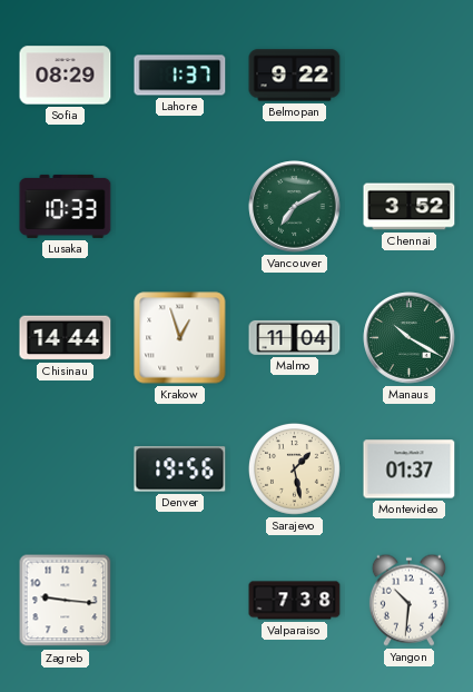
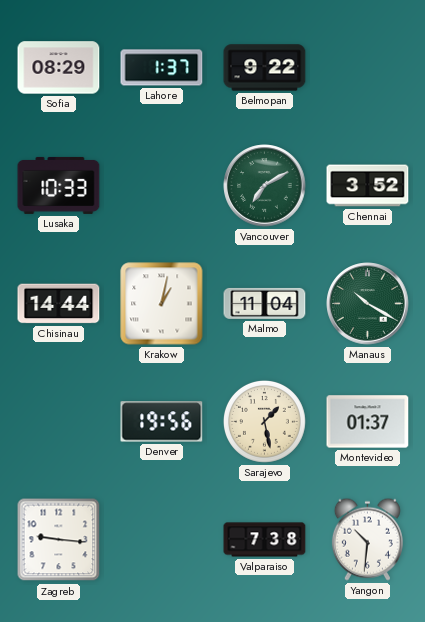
Krakow: 12:57 -> 1:02
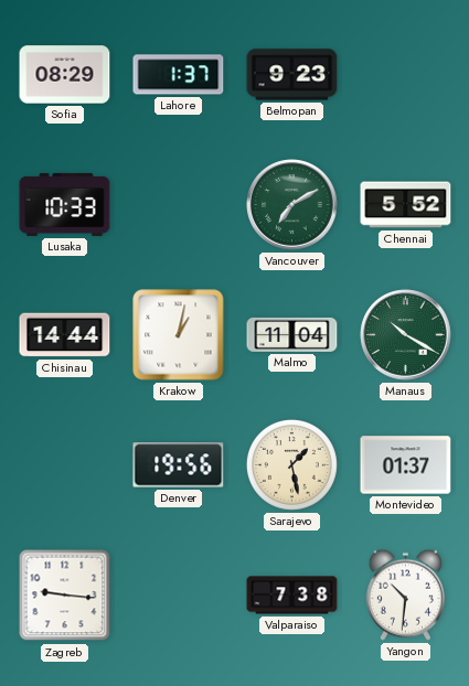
Belmopan: 9:22 -> 9:23
Chennai: 3:52 -> 5:52
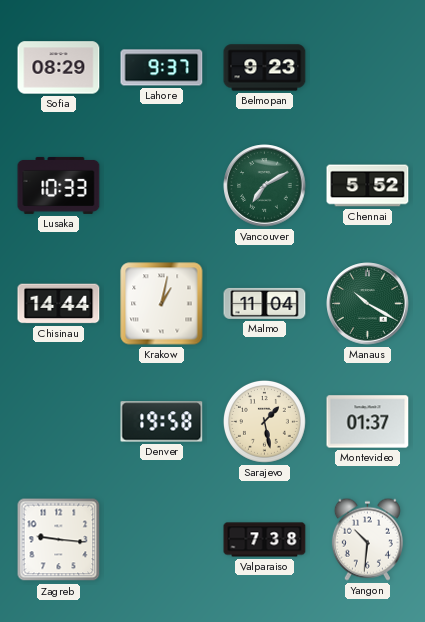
Lahore: 1:37 -> 9:37
Denver: 19:56 -> 19:58
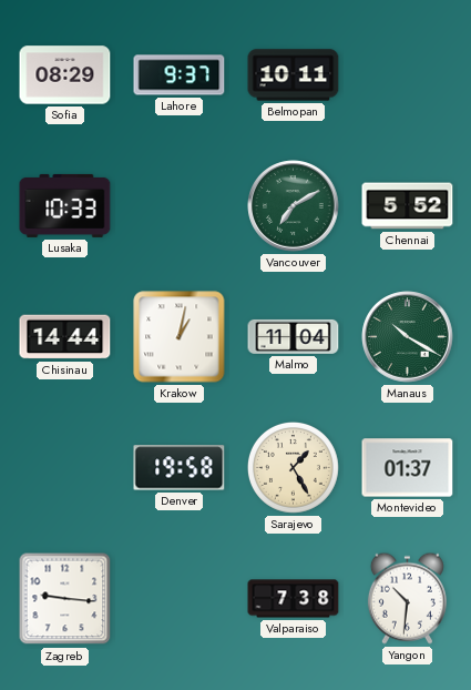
Belmopan: 9:23 -> 10:11
Sarajevo: 1:28 -> 1:25
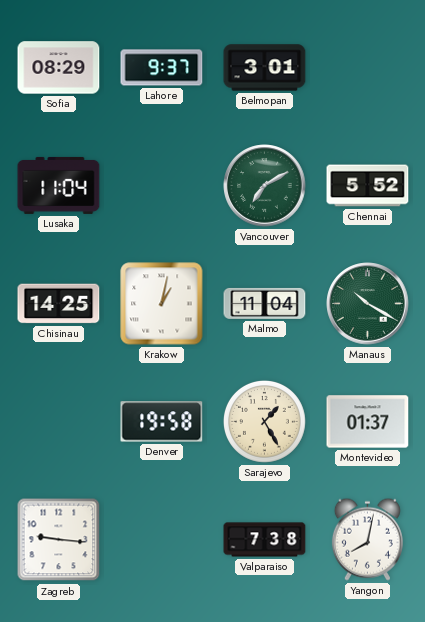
Belmopan: 10:11 -> 3:01
Lusaka: 10:33 -> 11:04
Chisinau: 14:44 -> 14:25
Yangon: 10:31 -> 8:02
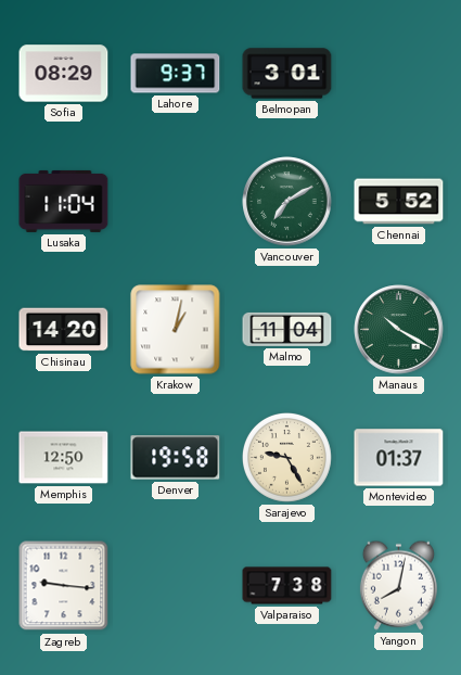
Chisinau: 14:25 -> 14:20
Memphis: none -> 12:50
Sarajevo: 1:25 -> 9:25
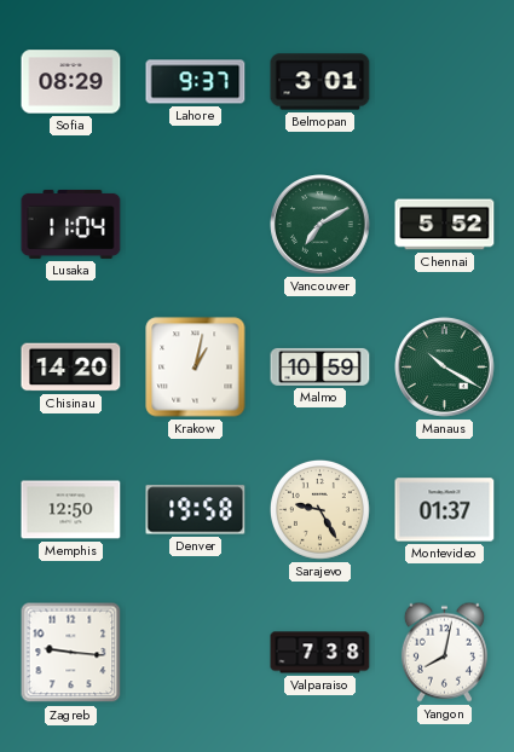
Malmo: 11:04 -> 10:59
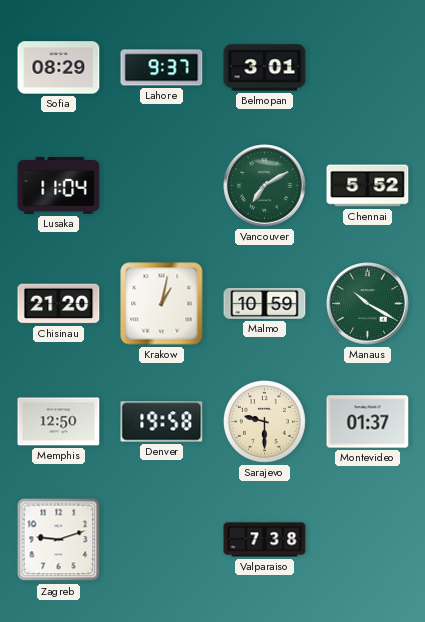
Chisinau: 14:20 -> 21:20
Sarajevo: 9:25 -> 9:30
Zagreb: 9:16 -> 9:12
Yangon: 8:02 -> none
